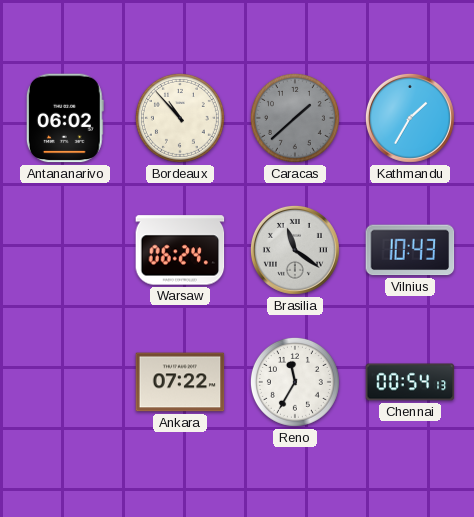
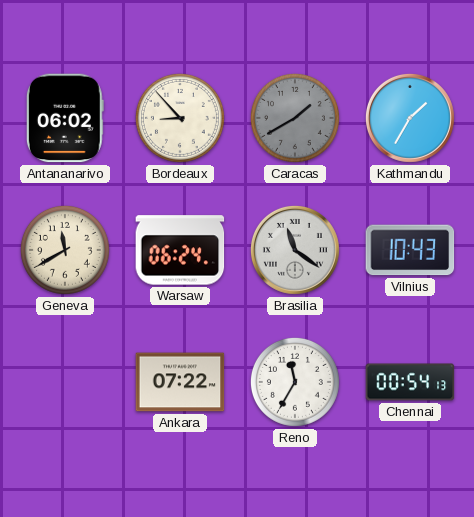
Bordeaux: 10:53 -> 8:53
Caracas: 1:38 -> 1:40
Geneva: none -> 11:40
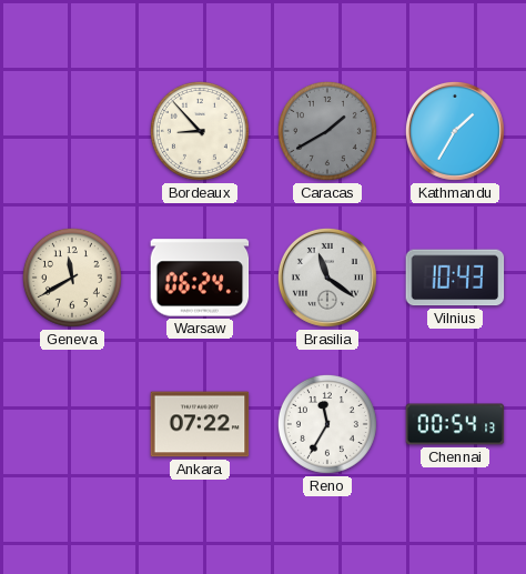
Antananarivo: 06:02 -> none
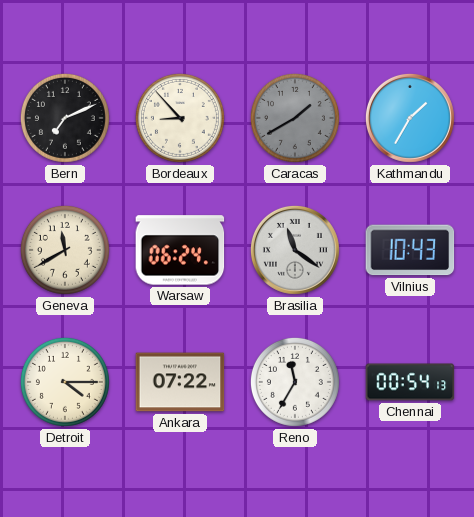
Bern: none -> 7:11
Detroit: none -> 4:15
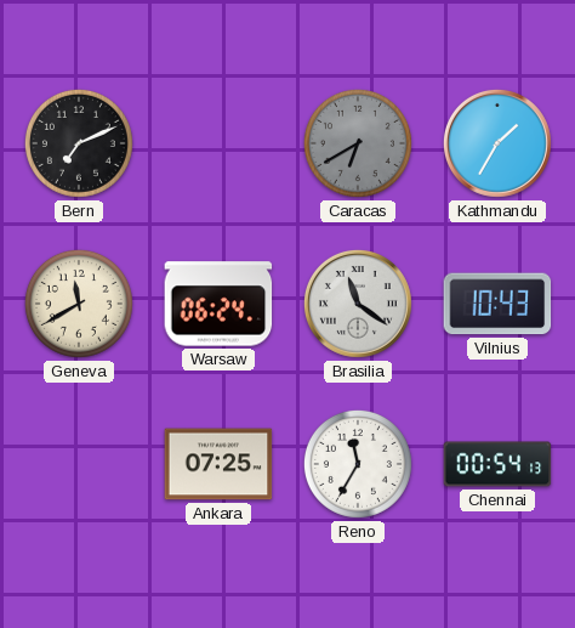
Bordeaux: 8:53 -> none
Caracas: 1:40 -> 6:40
Detroit: 4:15 -> none
Ankara: 07:22 -> 07:25
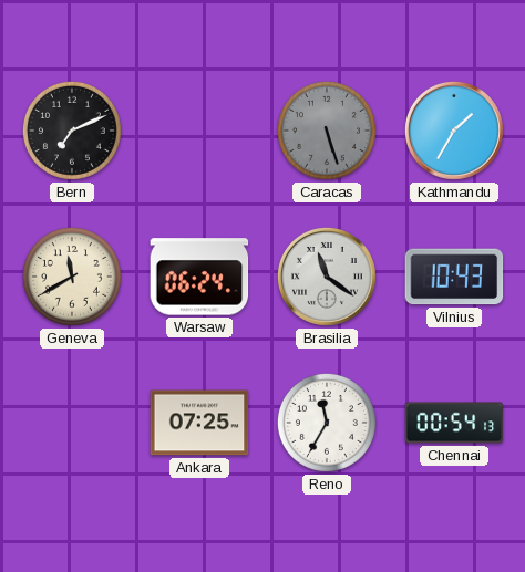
Caracas: 6:40 -> 5:27
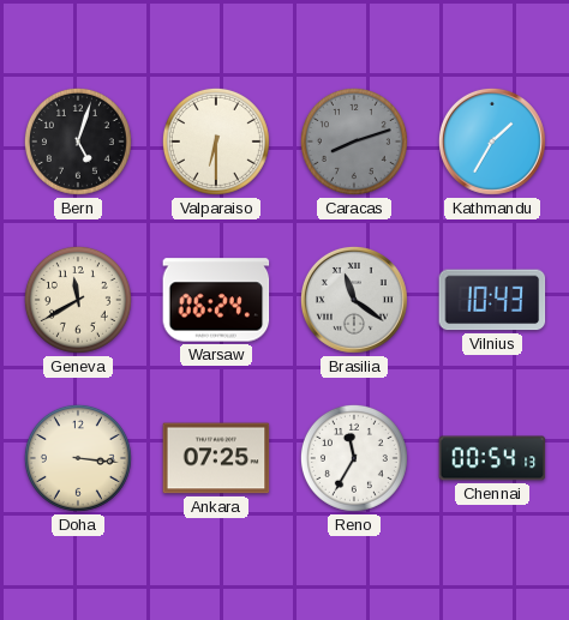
Bern: 7:11 -> 5:03
Valparaiso: none -> 6:30
Caracas: 5:27 -> 8:12
Doha: none -> 3:16
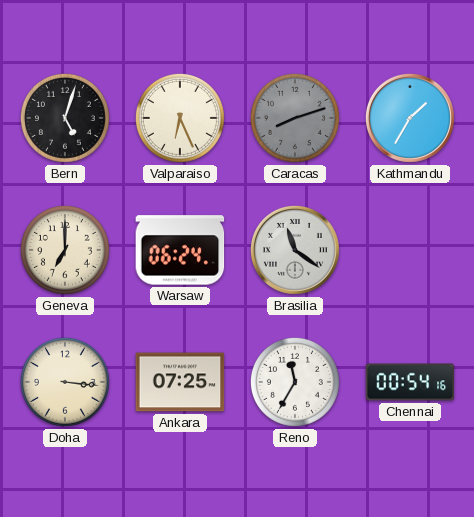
Valparaiso: 6:30 -> 6:26
Geneva: 11:40 -> 7:00
Vilnius: 10:43 -> none
Chennai: 00:54:13 -> 00:54:16
